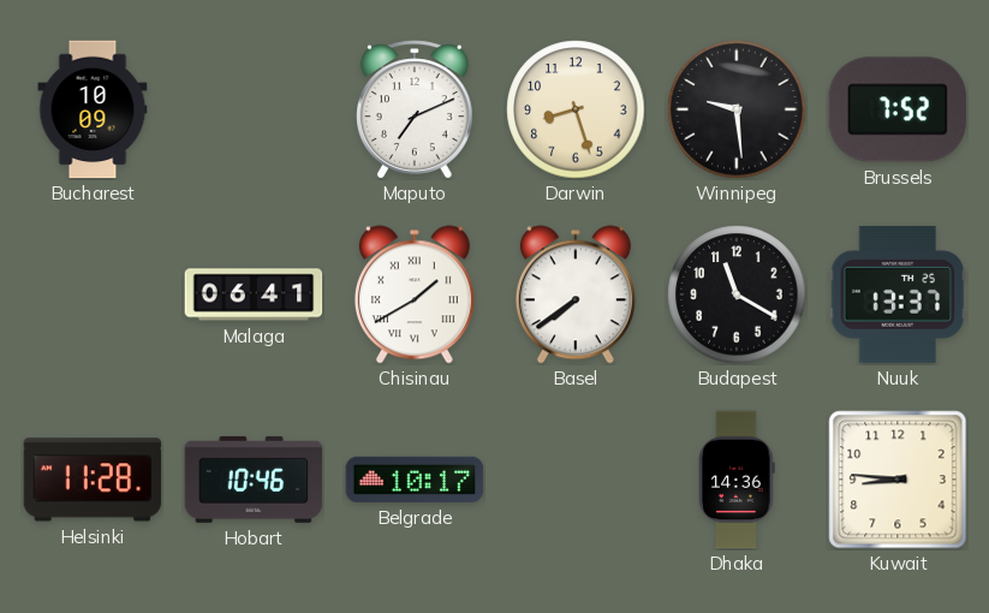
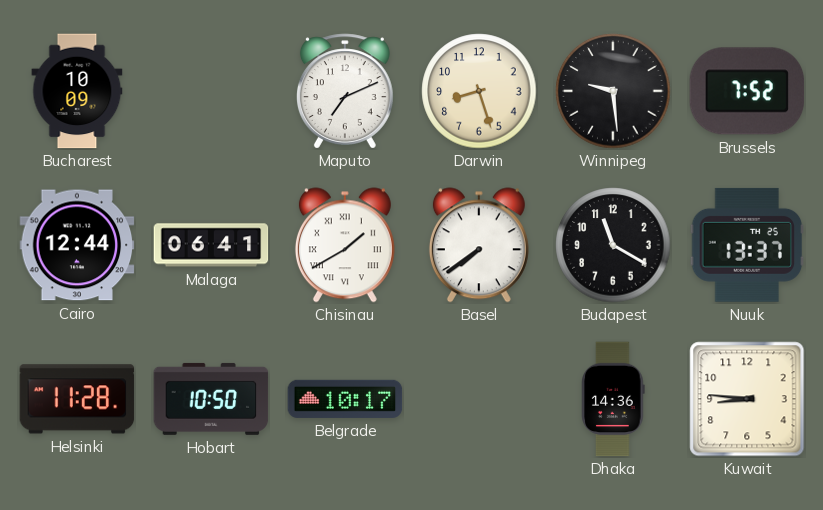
Cairo: none -> 12:44
Hobart: 10:46 -> 10:50
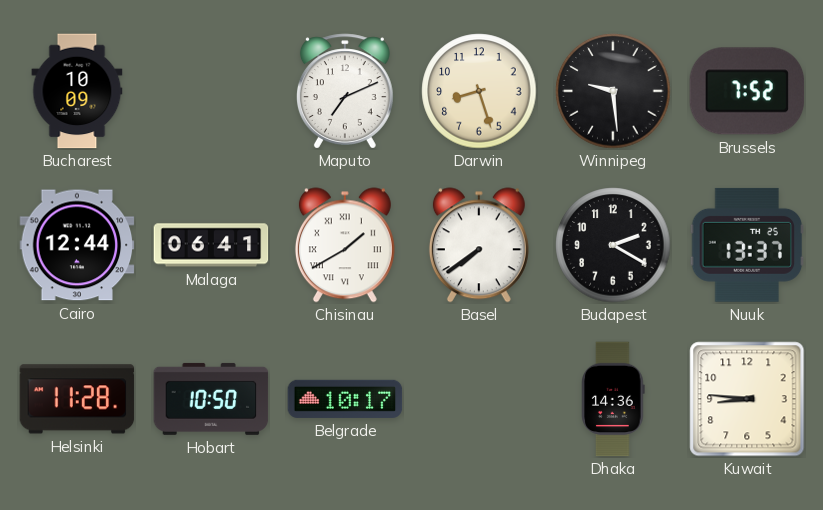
Budapest: 11:20 -> 2:20
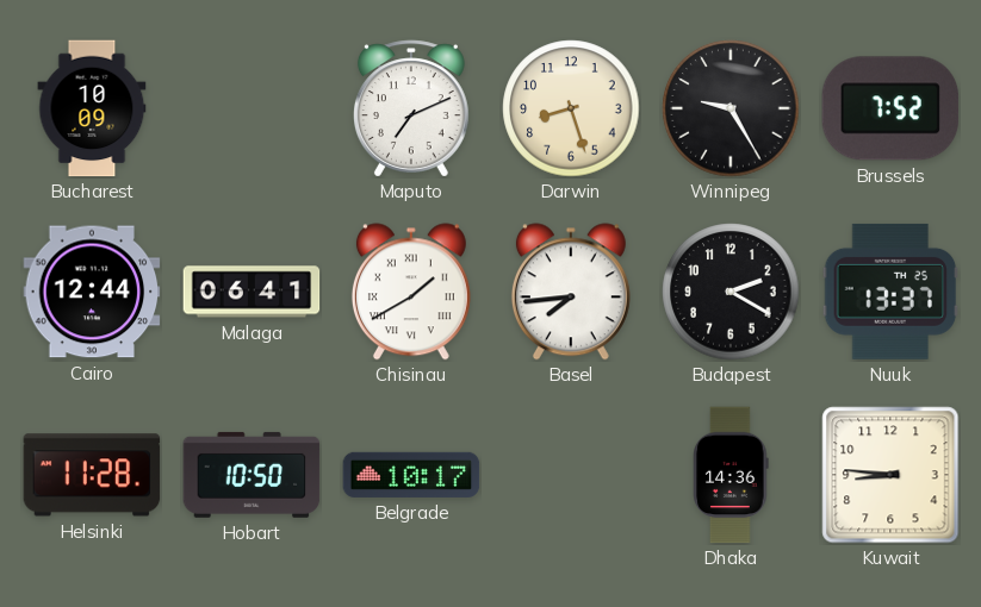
Winnipeg: 9:29 -> 9:25
Basel: 7:39 -> 7:44
